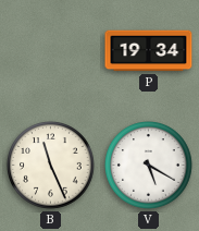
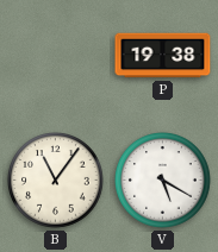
P: 19:34 -> 19:38
B: 11:26 -> 11:06
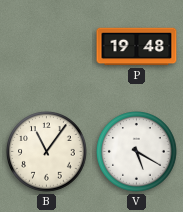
P: 19:38 -> 19:48
